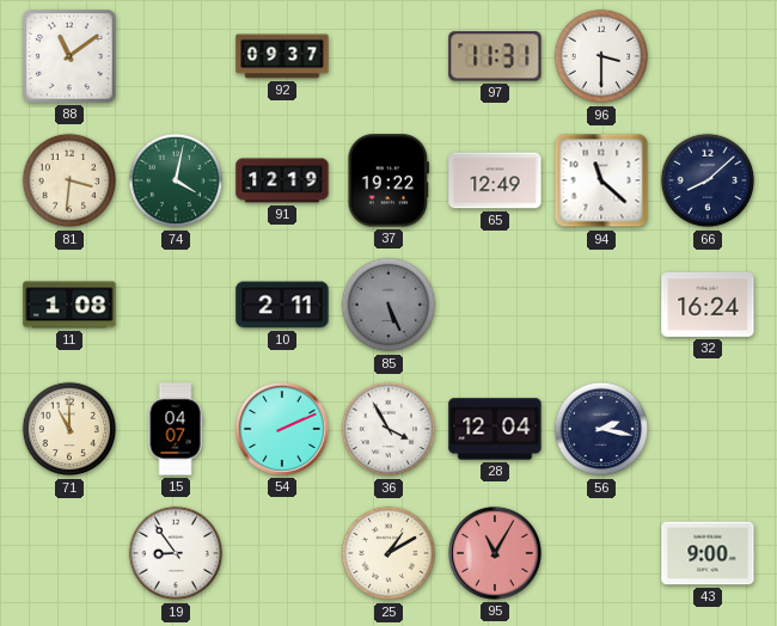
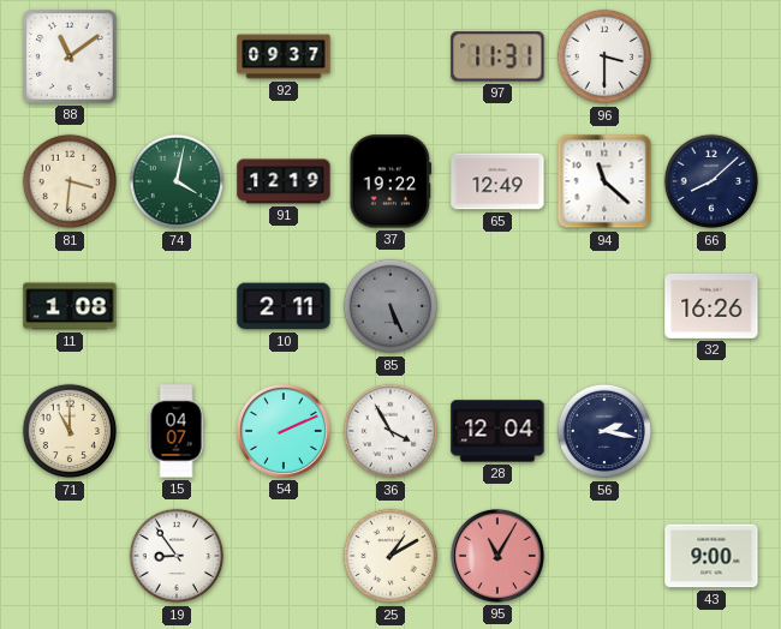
32: 16:24 -> 16:26
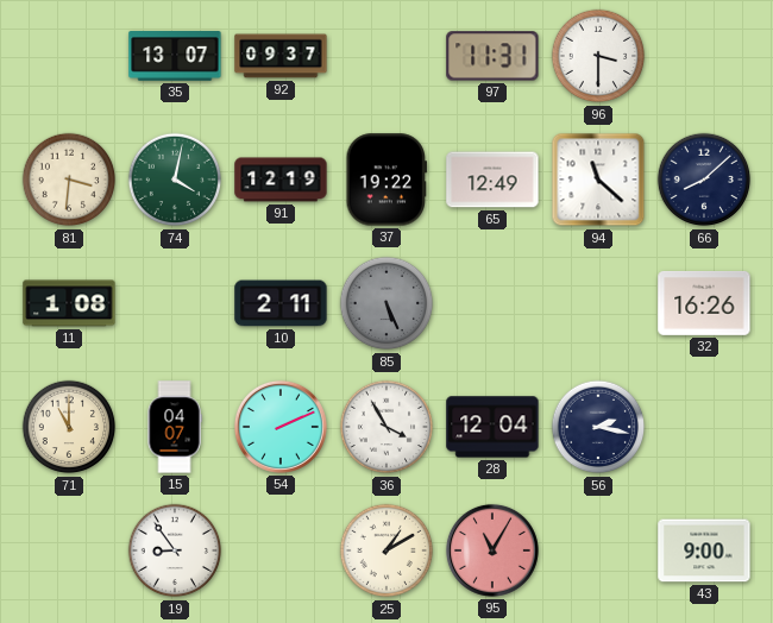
88: 11:09 -> none
35: none -> 13:07
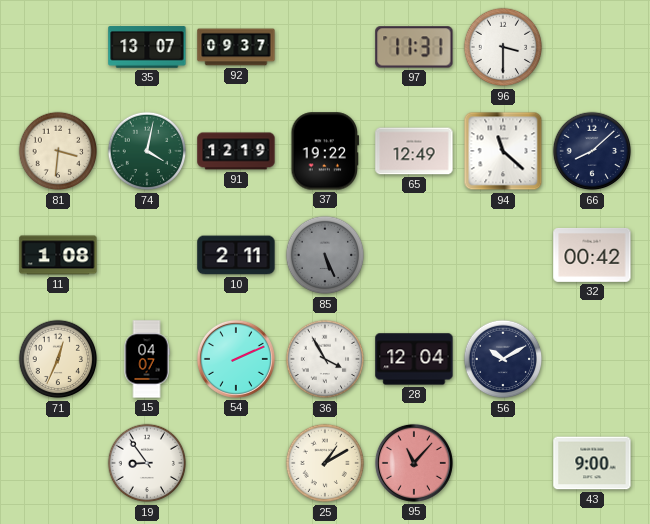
32: 16:26 -> 00:42
71: 11:00 -> 12:34
56: 2:17 -> 10:10
95: 11:05 -> 11:07
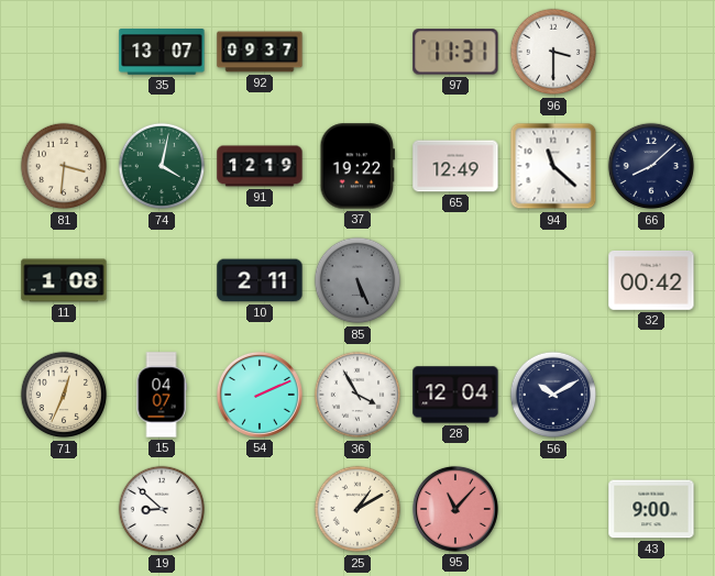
19: 8:54 -> 8:52
